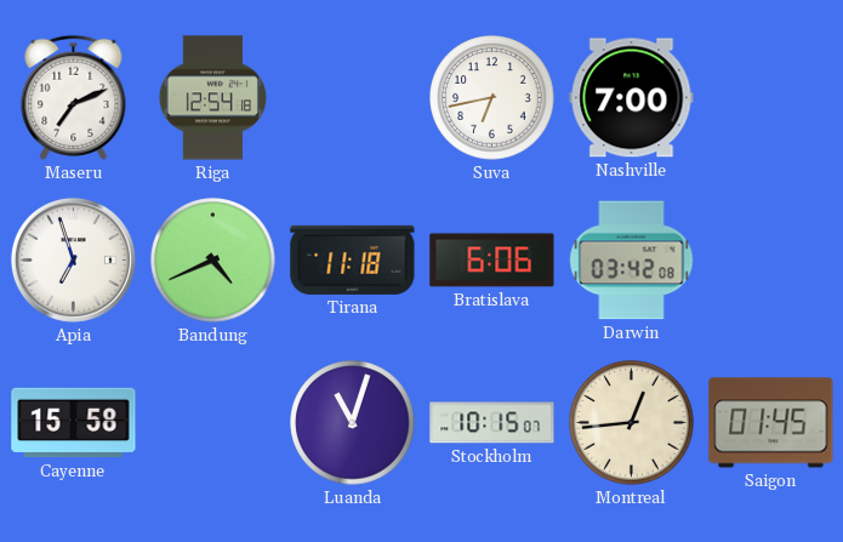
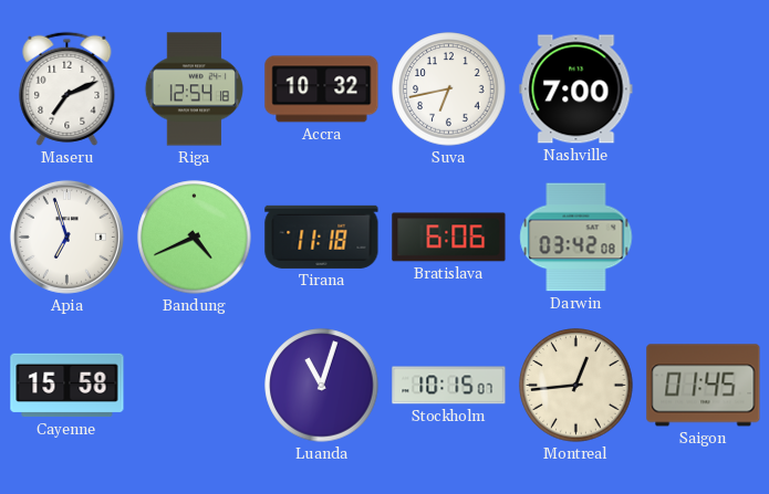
Accra: none -> 10:32
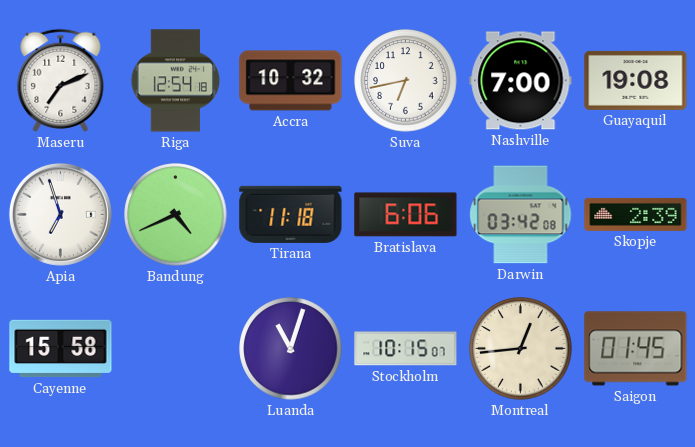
Guayaquil: none -> 19:08
Skopje: none -> 2:39
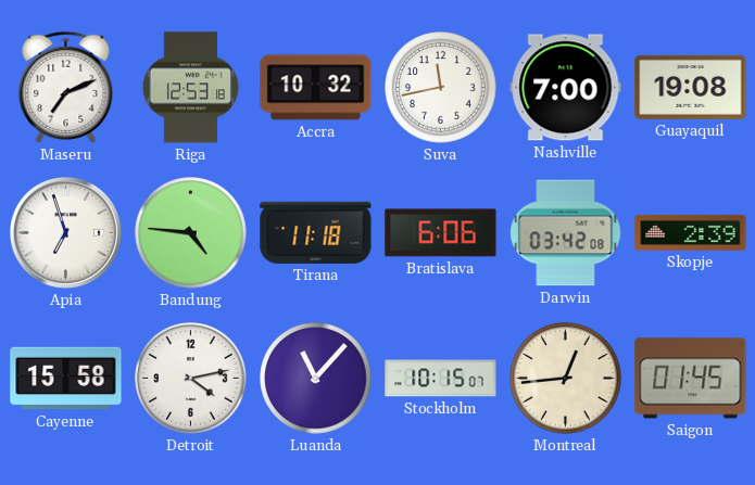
Riga: 12:54 -> 12:53
Suva: 6:43 -> 11:43
Bandung: 4:41 -> 4:46
Detroit: none -> 4:13
Luanda: 11:03 -> 11:07
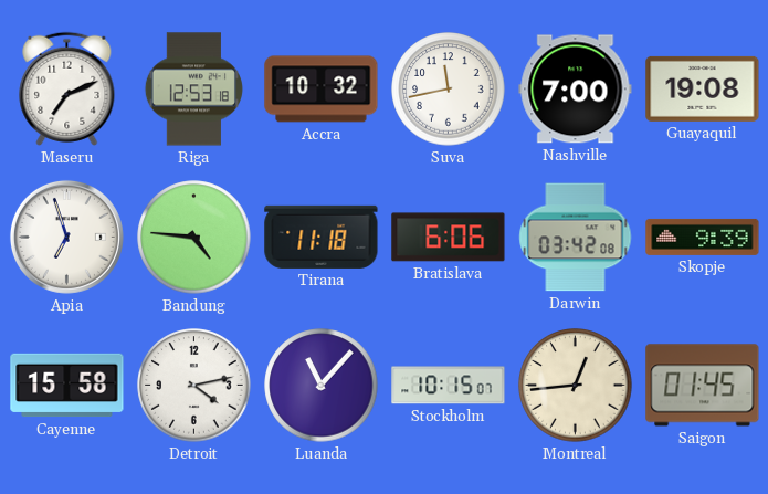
Skopje: 2:39 -> 9:39
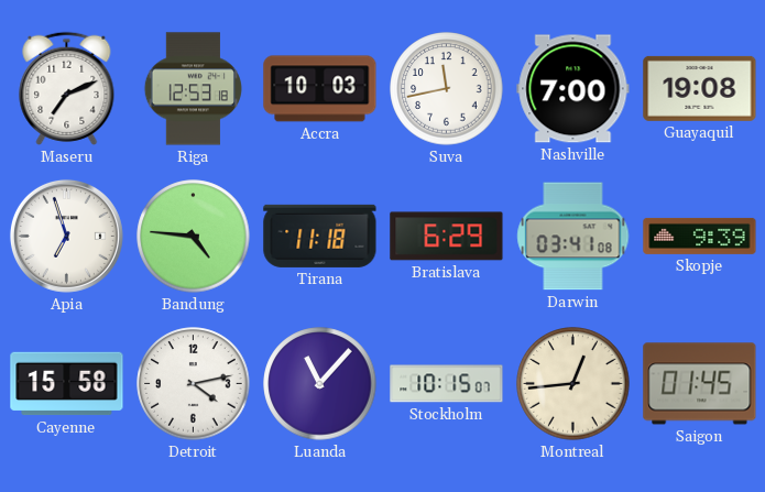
Accra: 10:32 -> 10:03
Bratislava: 6:06 -> 6:29
Darwin: 03:42 -> 03:41
